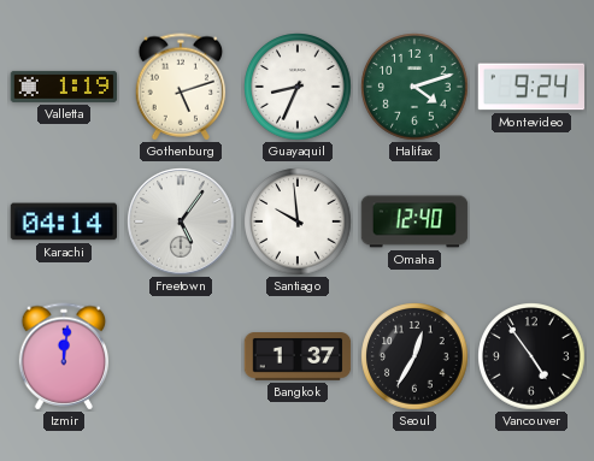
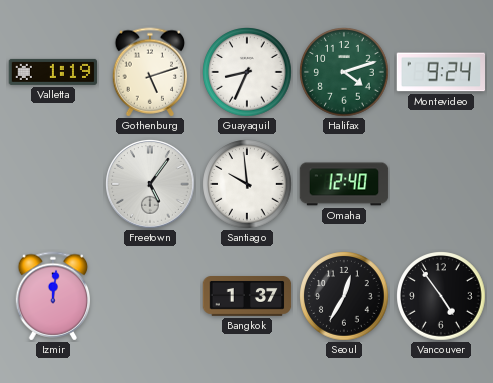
Karachi: 04:14 -> none
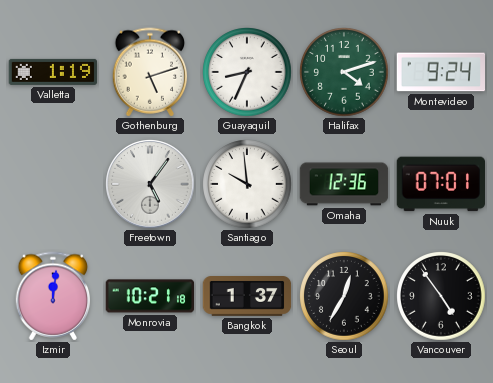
Omaha: 12:40 -> 12:36
Nuuk: none -> 07:01
Monrovia: none -> 10:21
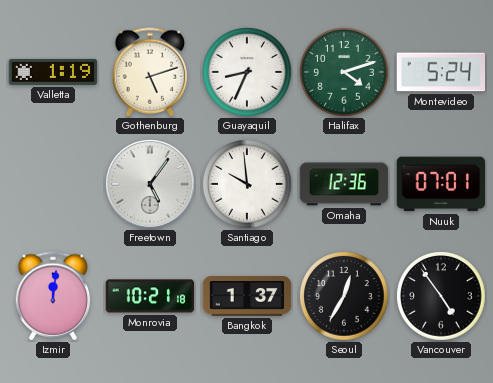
Montevideo: 9:24 -> 5:24
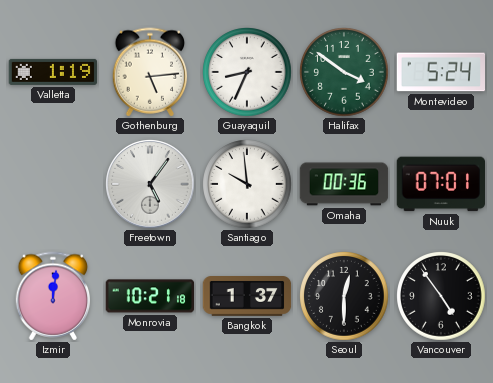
Gothenburg: 5:12 -> 5:14
Halifax: 4:12 -> 3:51
Omaha: 12:36 -> 00:36
Seoul: 12:35 -> 12:30
